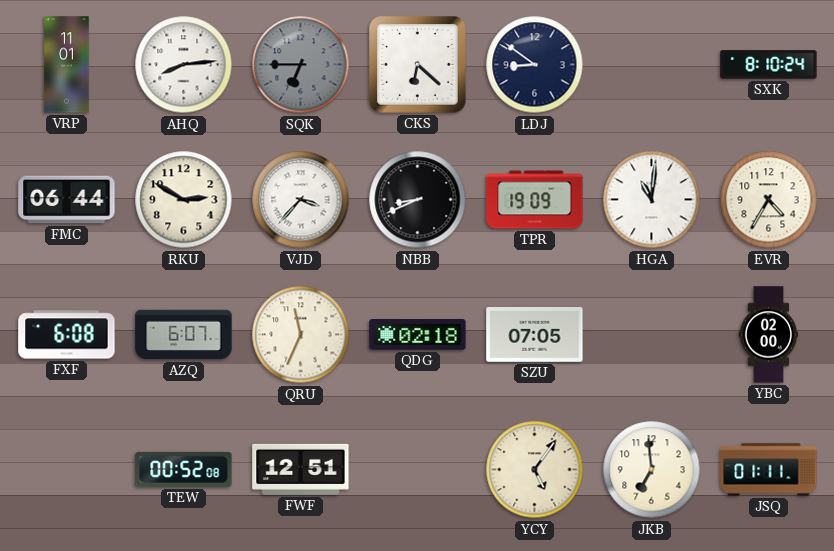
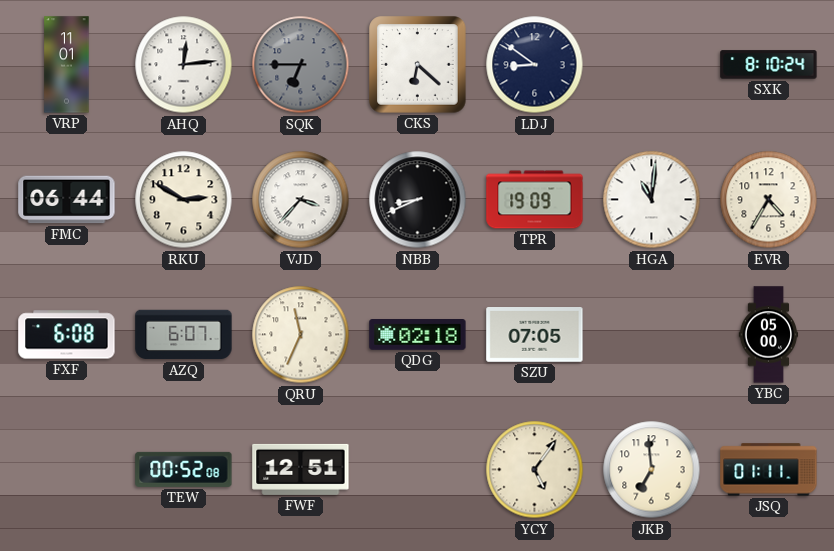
AHQ: 8:14 -> 12:14
YBC: 02:00 -> 05:00
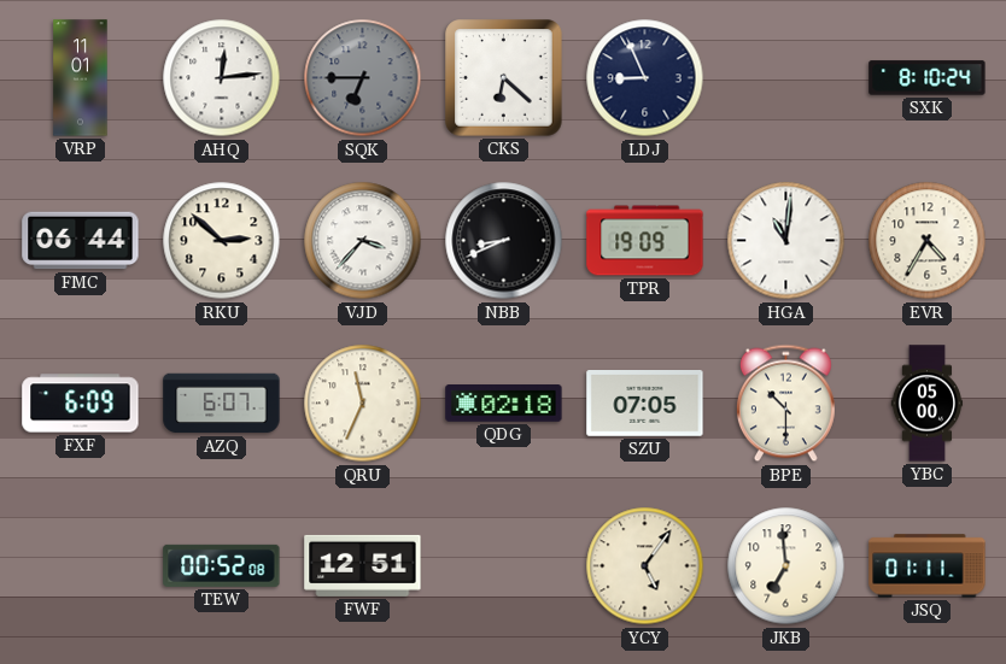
LDJ: 8:51 -> 8:56
RKU: 2:50 -> 2:52
FXF: 6:08 -> 6:09
BPE: none -> 10:30
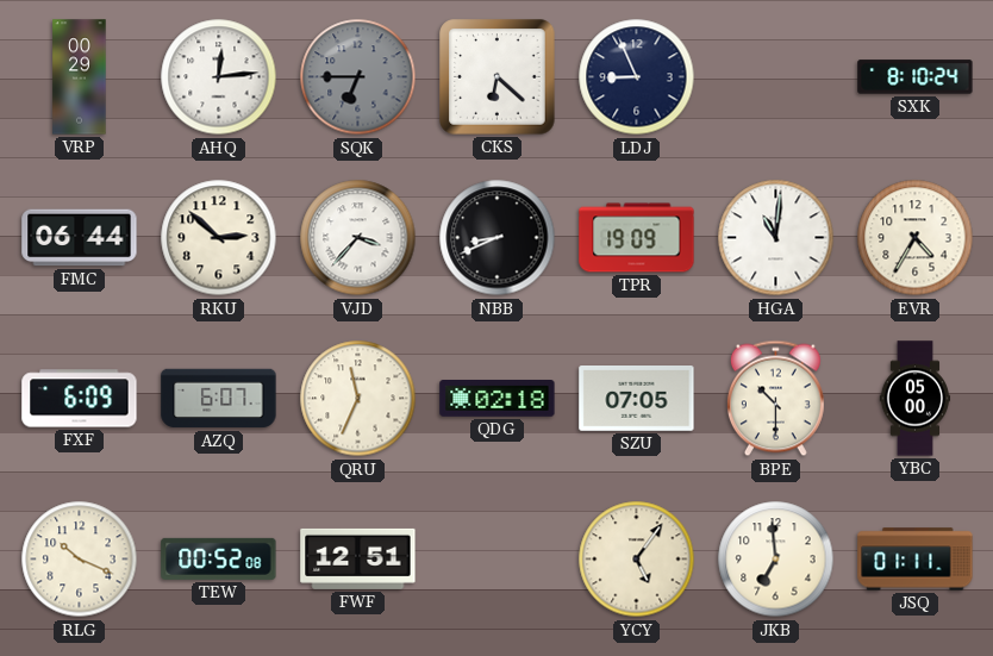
VRP: 11:01 -> 00:29
RLG: none -> 10:19
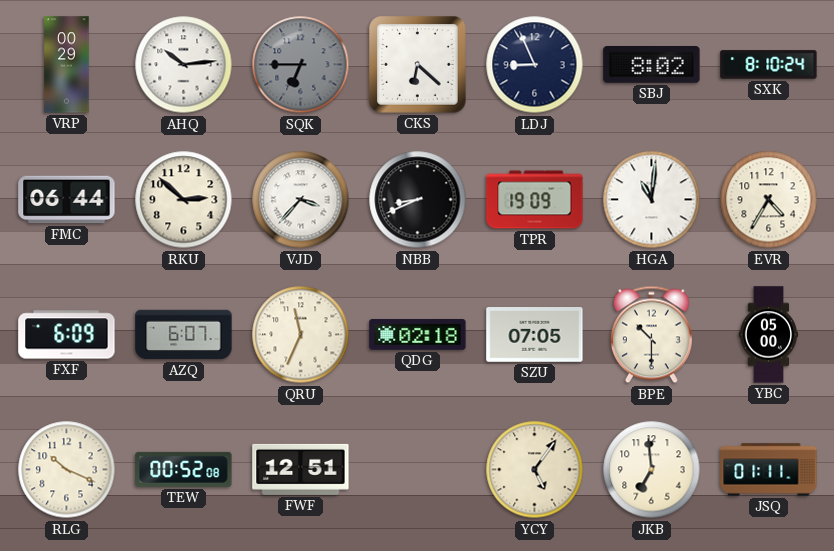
AHQ: 12:14 -> 10:14
SBJ: none -> 8:02
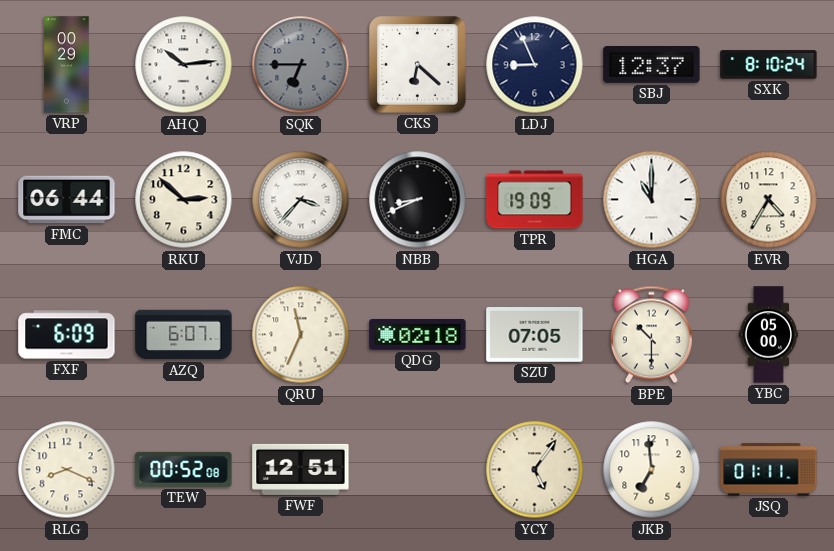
SBJ: 8:02 -> 12:37
HGA: 11:01 -> 11:00
RLG: 10:19 -> 8:19
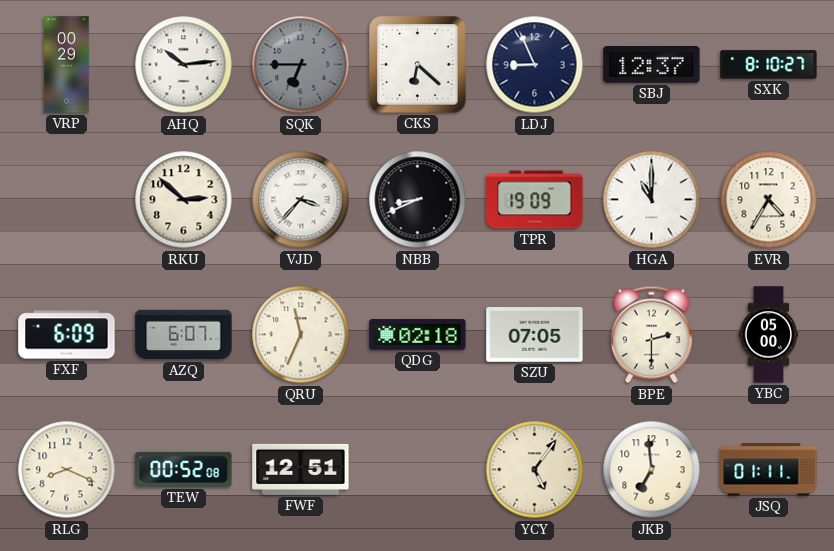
SXK: 8:10:24 -> 8:10:27
FMC: 06:44 -> none
BPE: 10:30 -> 2:30
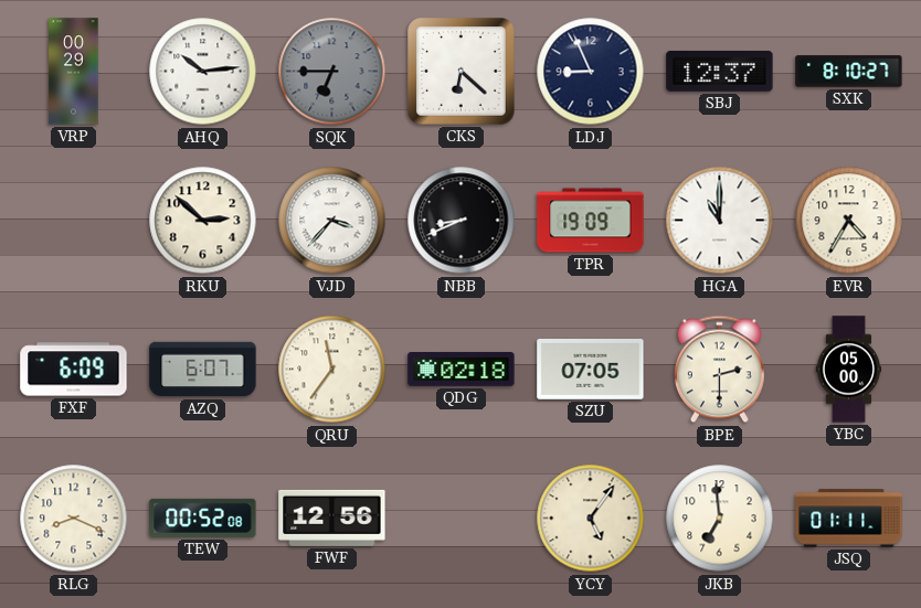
QRU: 11:34 -> 11:36
FWF: 12:51 -> 12:56
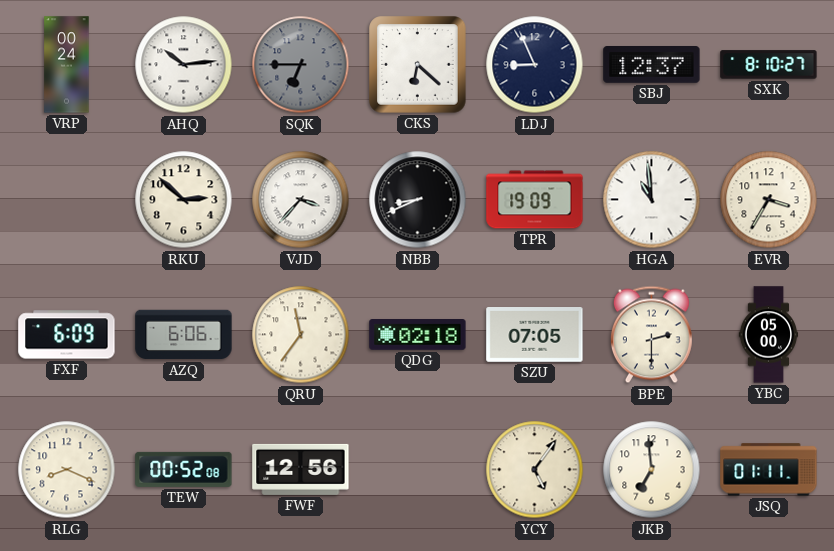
VRP: 00:29 -> 00:24
HGA: 11:00 -> 10:59
EVR: 4:35 -> 3:35
AZQ: 6:07 -> 6:06
